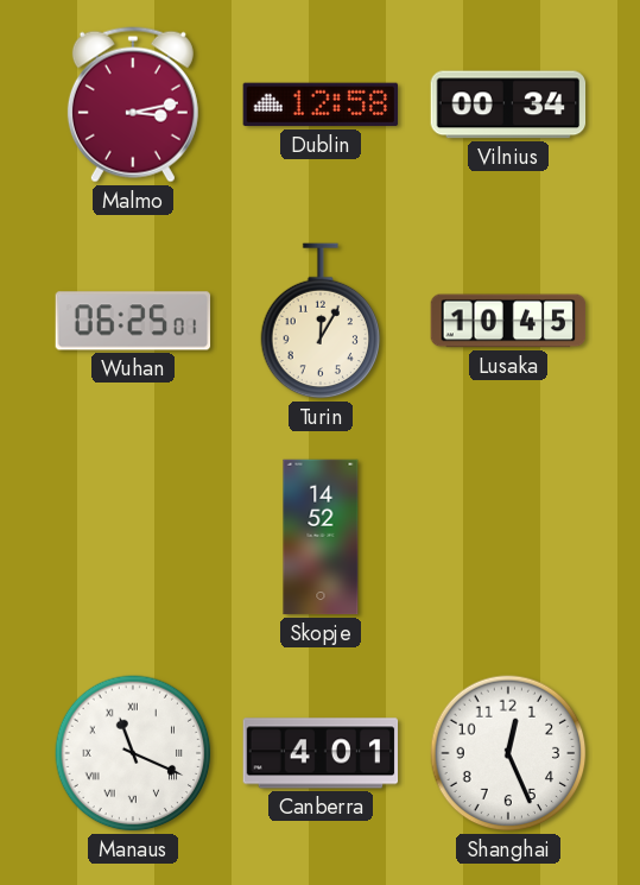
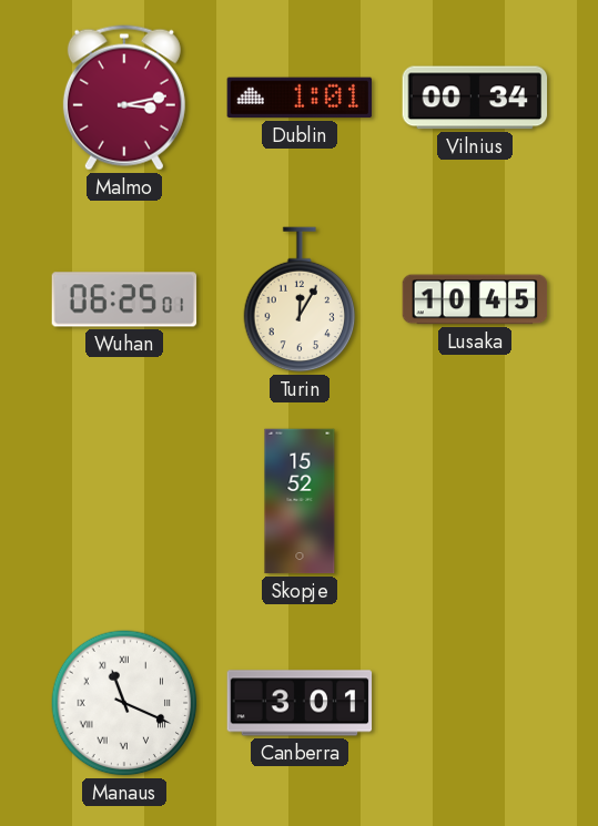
Dublin: 12:58 -> 1:01
Skopje: 14:52 -> 15:52
Canberra: 4:01 -> 3:01
Shanghai: 12:26 -> none
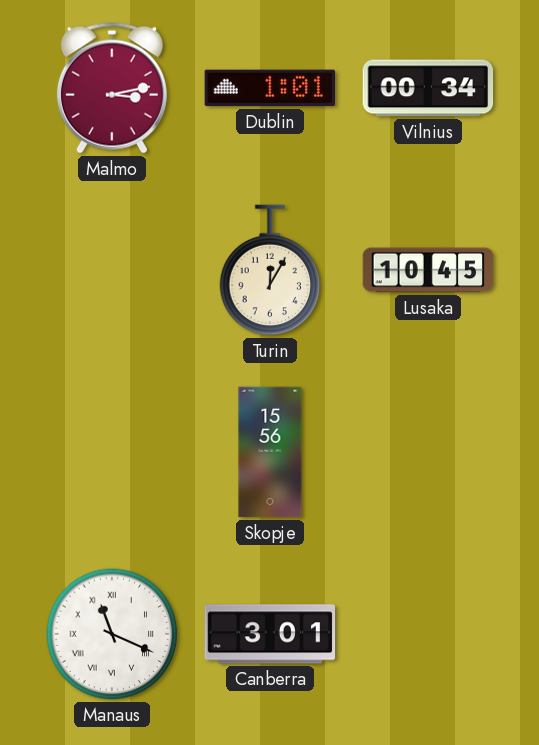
Wuhan: 06:25 -> none
Skopje: 15:52 -> 15:56
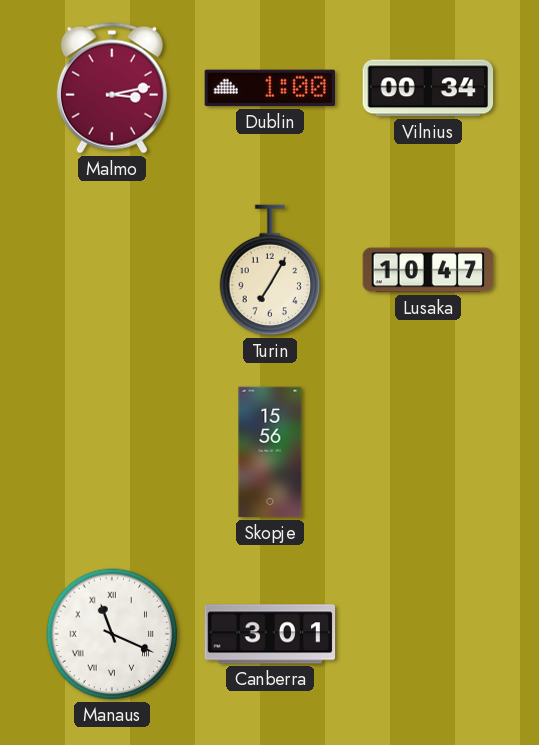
Dublin: 1:01 -> 1:00
Turin: 12:05 -> 7:05
Lusaka: 10:45 -> 10:47
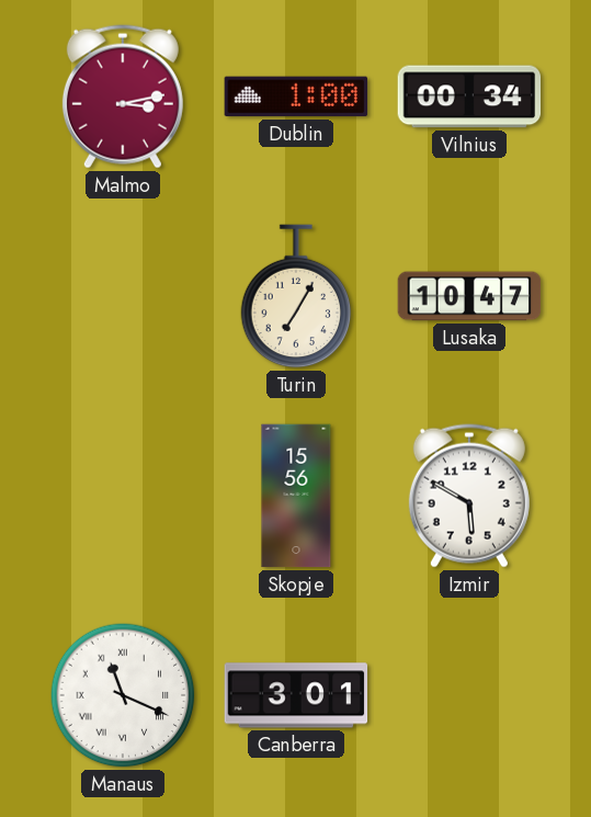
Izmir: none -> 5:50
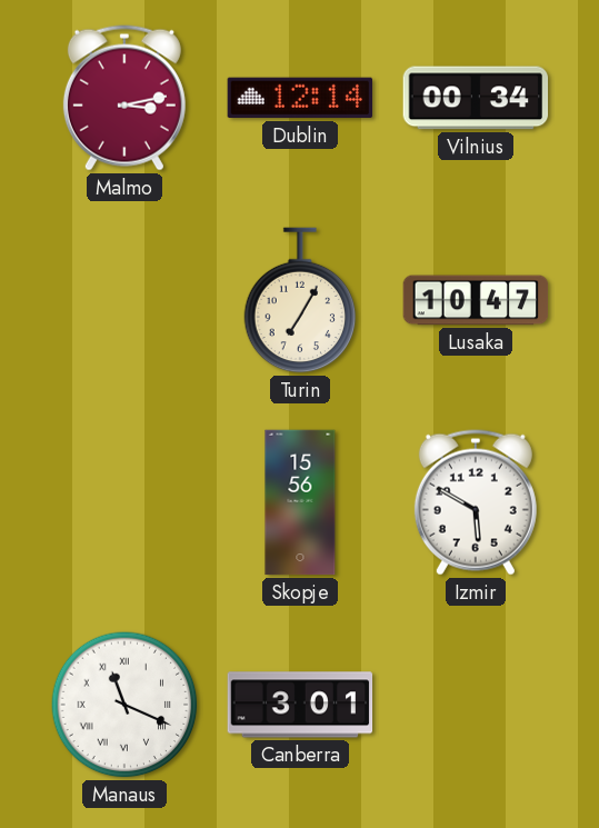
Dublin: 1:00 -> 12:14
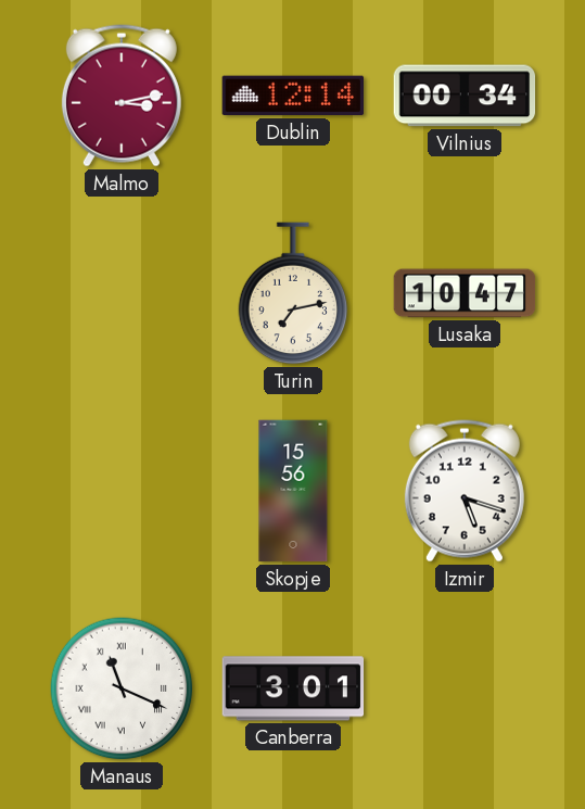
Turin: 7:05 -> 7:13
Izmir: 5:50 -> 5:18
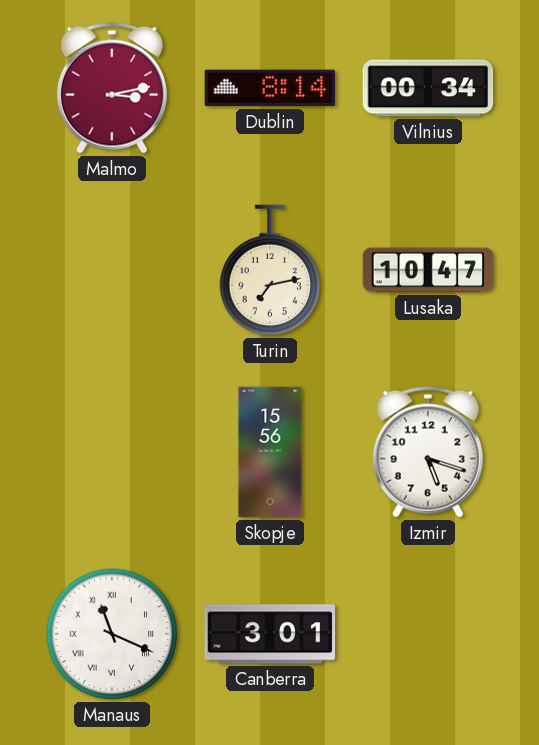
Dublin: 12:14 -> 8:14
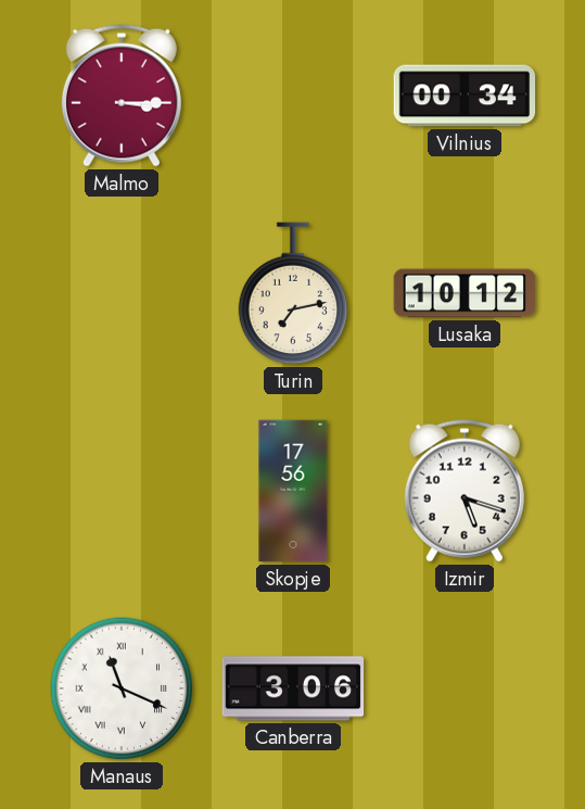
Malmo: 3:13 -> 3:15
Dublin: 8:14 -> none
Lusaka: 10:47 -> 10:12
Skopje: 15:56 -> 17:56
Canberra: 3:01 -> 3:06
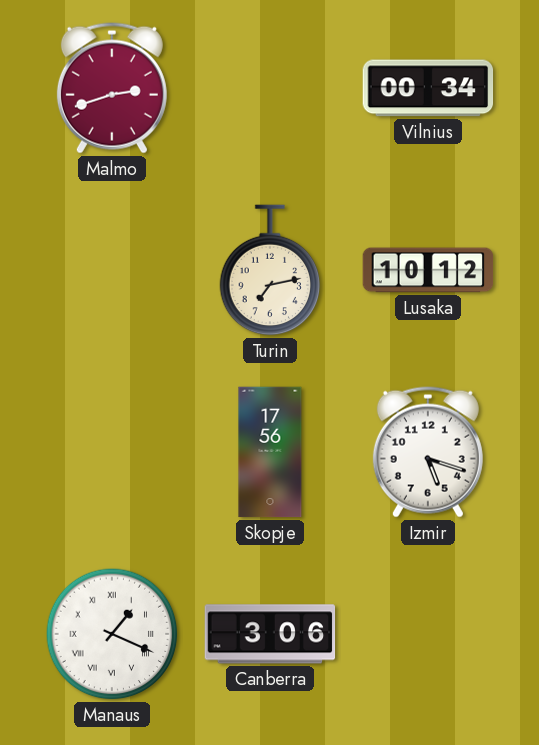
Malmo: 3:15 -> 2:42
Manaus: 11:19 -> 1:19
